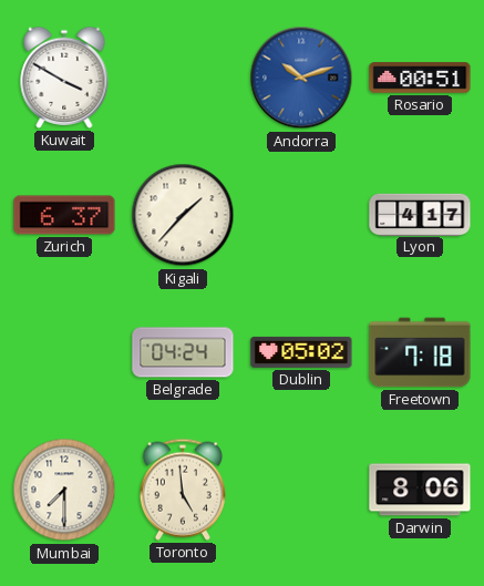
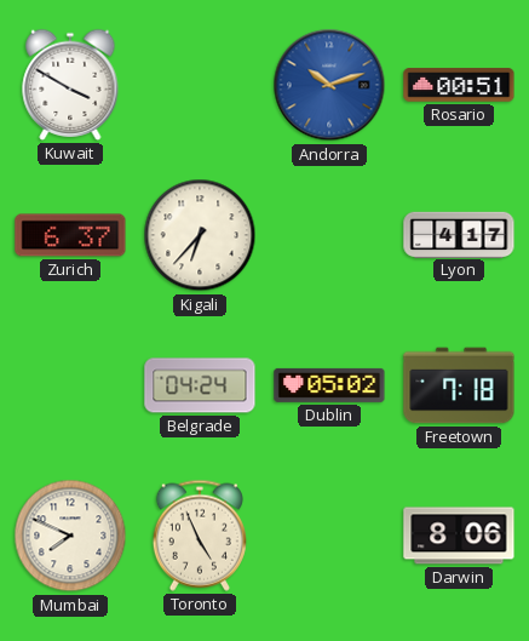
Kigali: 1:37 -> 6:37
Mumbai: 7:30 -> 7:49
Toronto: 4:59 -> 4:56
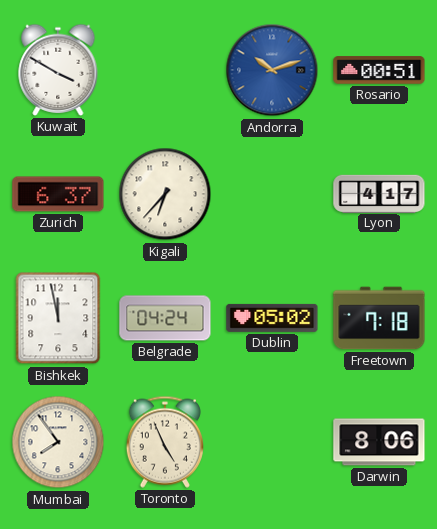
Bishkek: none -> 11:58
Mumbai: 7:49 -> 7:54
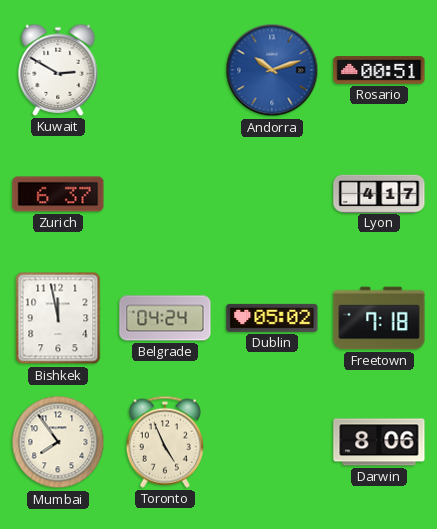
Kuwait: 3:50 -> 2:50
Kigali: 6:37 -> none
